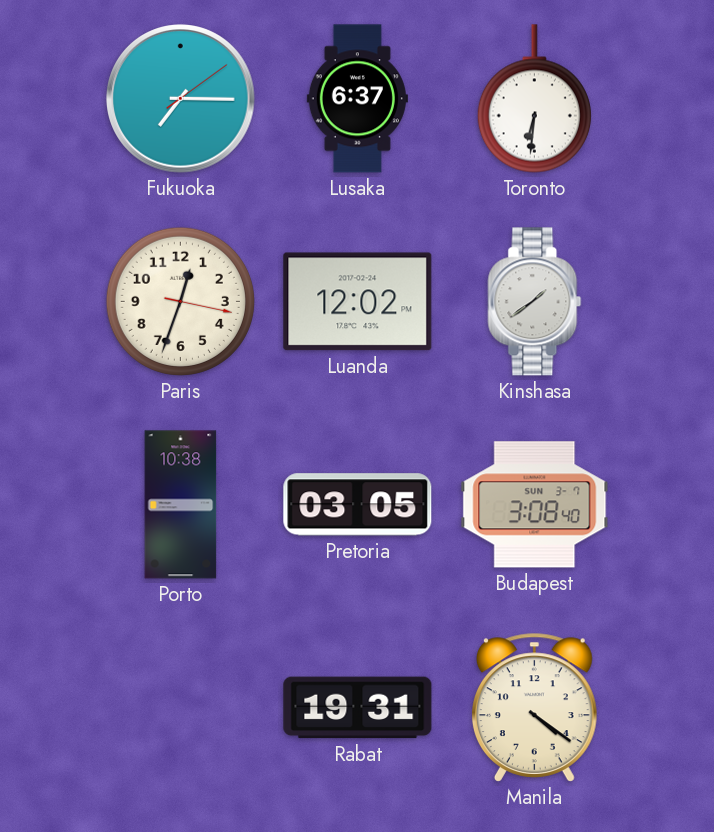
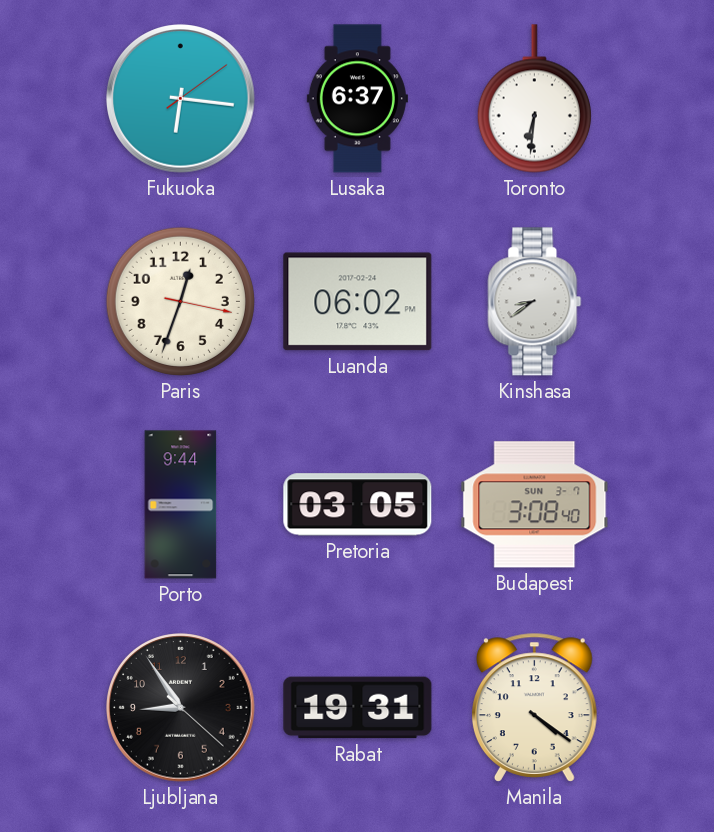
Fukuoka: 7:15 -> 6:16
Luanda: 12:02 -> 06:02
Kinshasa: 1:39 -> 8:39
Porto: 10:38 -> 9:44
Ljubljana: none -> 8:54
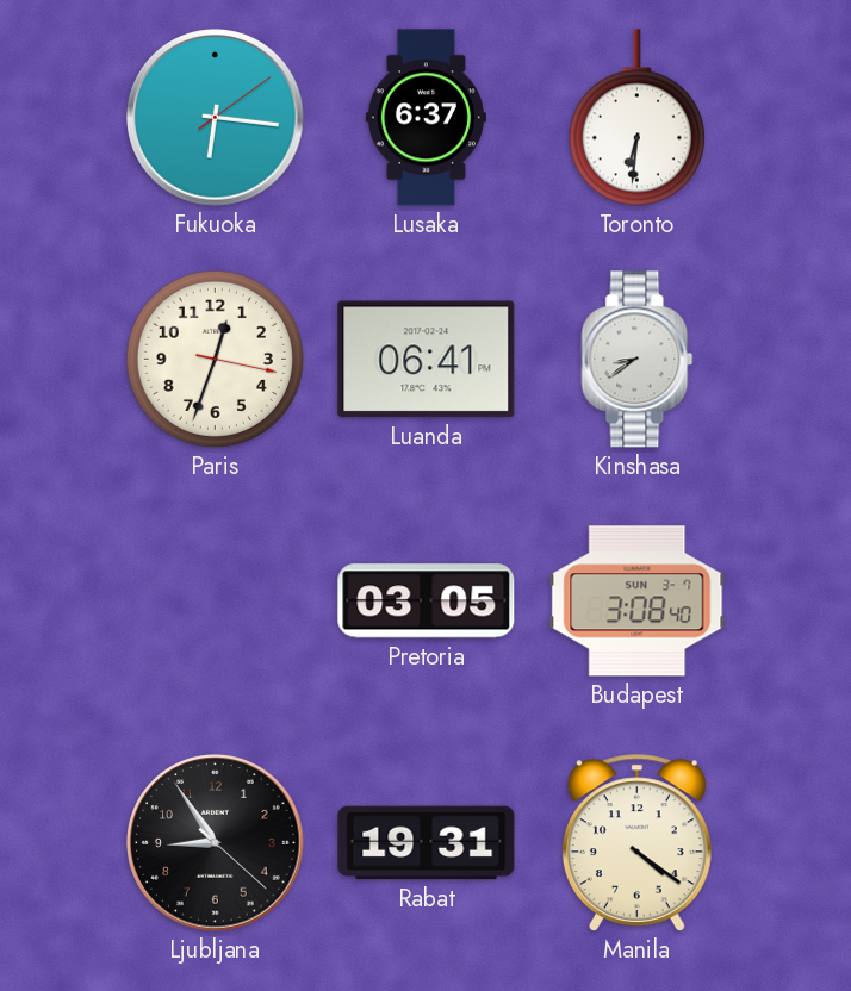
Luanda: 06:02 -> 06:41
Porto: 9:44 -> none
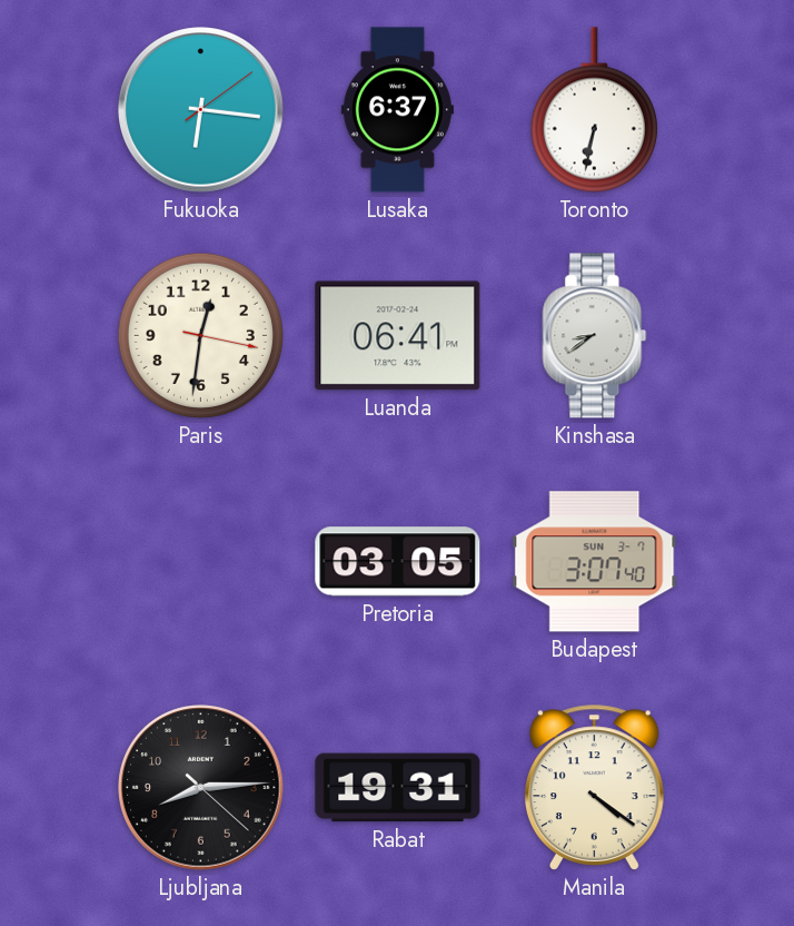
Toronto: 6:31 -> 6:32
Paris: 12:33 -> 12:31
Budapest: 3:08 -> 3:07
Ljubljana: 8:54 -> 8:14
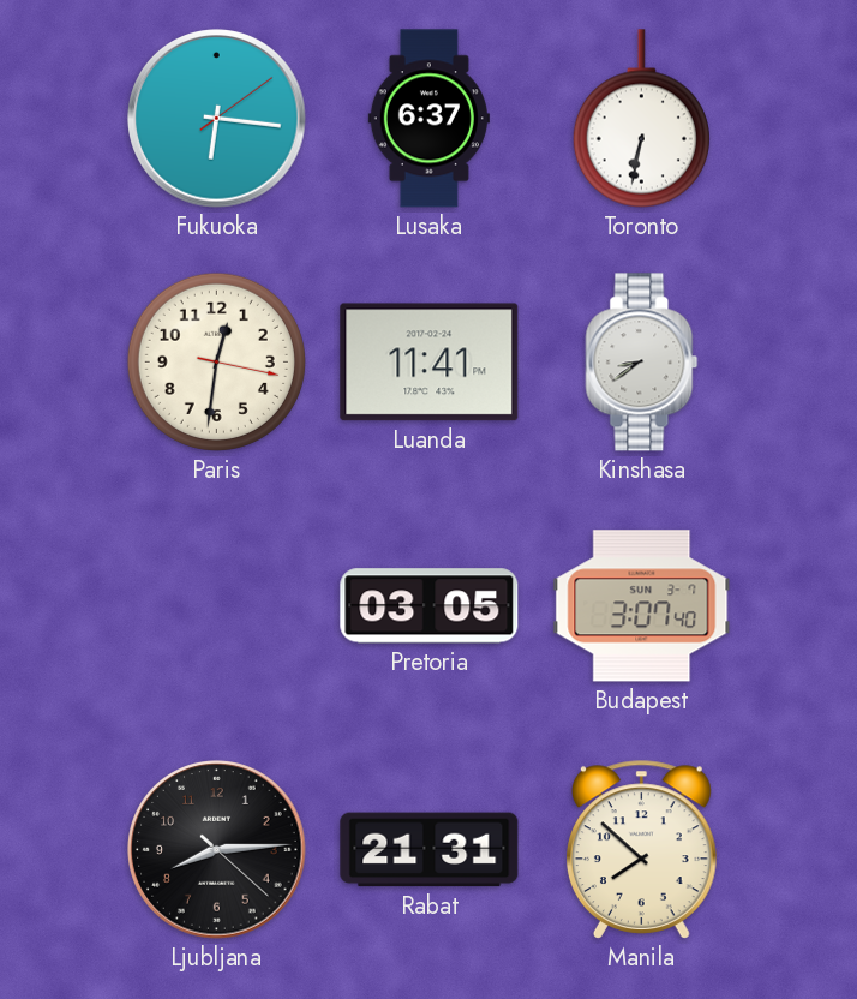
Luanda: 06:41 -> 11:41
Rabat: 19:31 -> 21:31
Manila: 4:21 -> 7:52
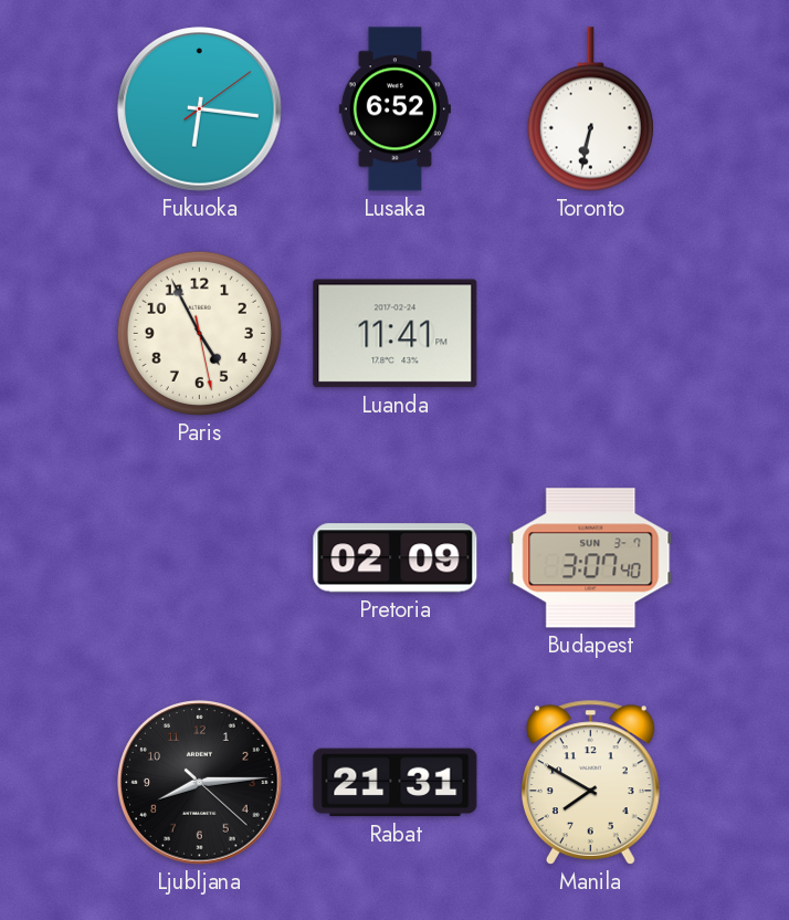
Lusaka: 6:37 -> 6:52
Paris: 12:31 -> 4:55
Kinshasa: 8:39 -> none
Pretoria: 03:05 -> 02:09
Manila: 7:52 -> 7:50
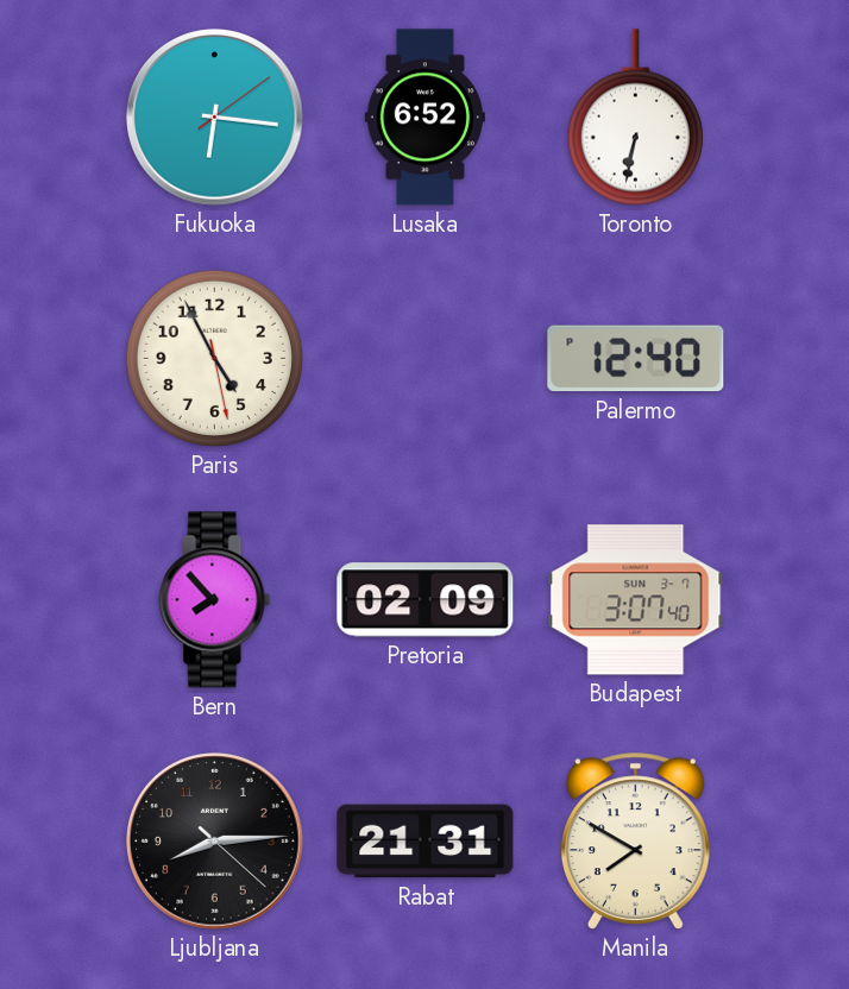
Luanda: 11:41 -> none
Palermo: none -> 12:40
Bern: none -> 7:53
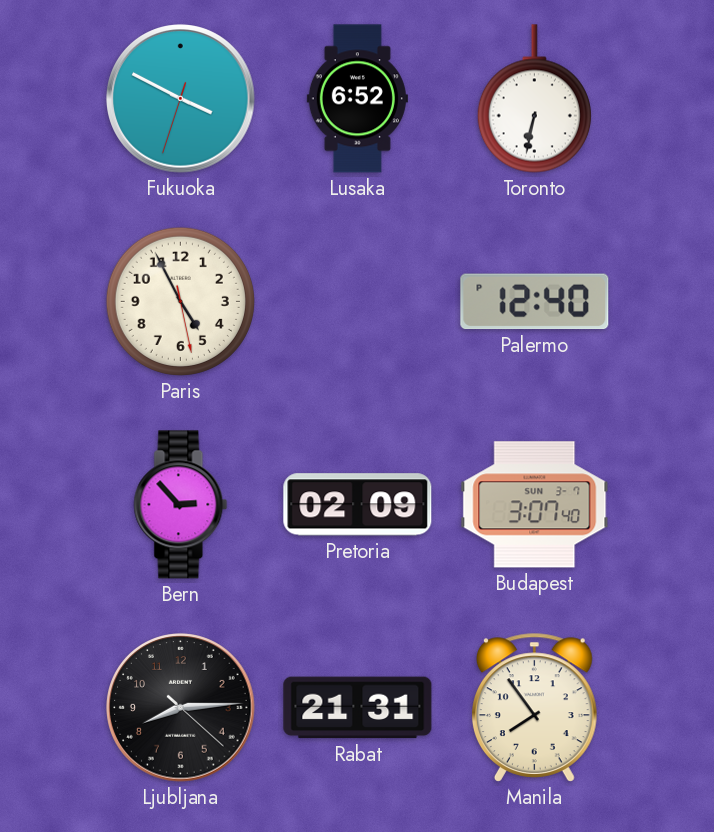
Fukuoka: 6:16 -> 3:49
Bern: 7:53 -> 2:53
Manila: 7:50 -> 7:54
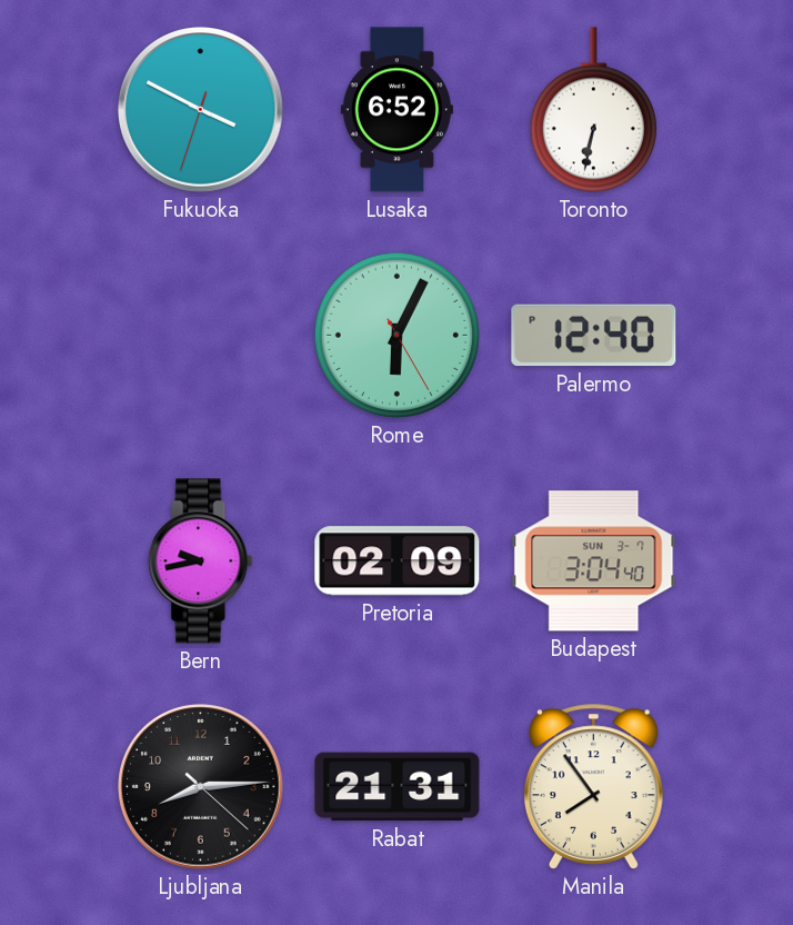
Paris: 4:55 -> none
Rome: none -> 6:04
Bern: 2:53 -> 9:43
Budapest: 3:07 -> 3:04
